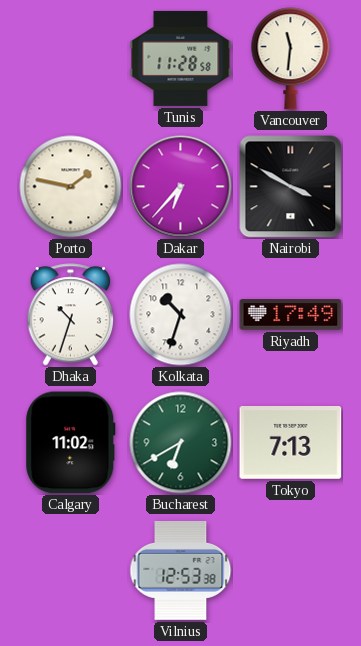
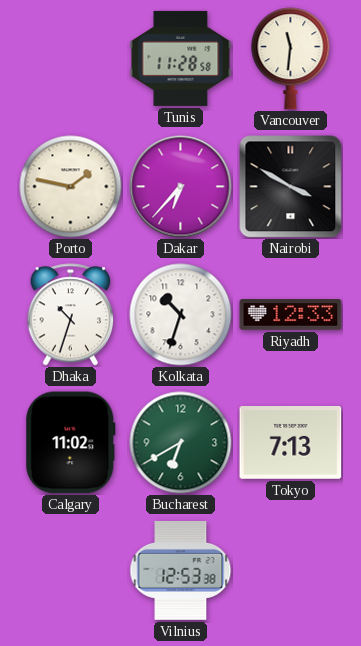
Riyadh: 17:49 -> 12:33
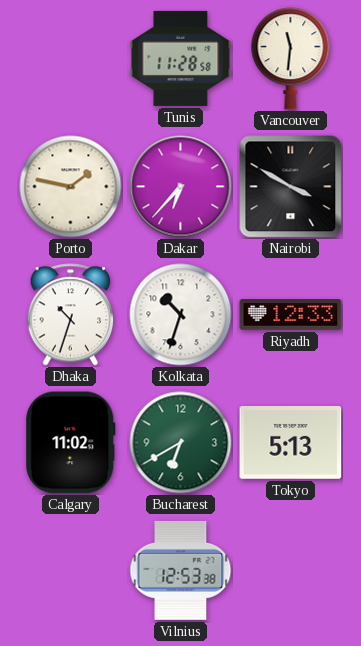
Tokyo: 7:13 -> 5:13
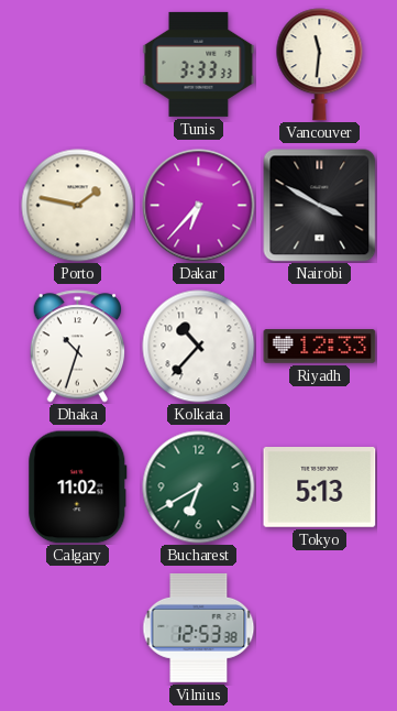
Tunis: 11:28 -> 3:33
Kolkata: 10:33 -> 10:37
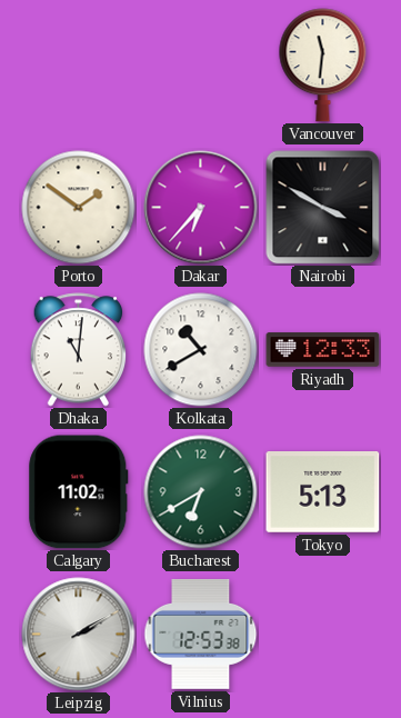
Tunis: 3:33 -> none
Porto: 1:47 -> 1:51
Dhaka: 10:33 -> 11:01
Kolkata: 10:37 -> 10:40
Leipzig: none -> 2:10
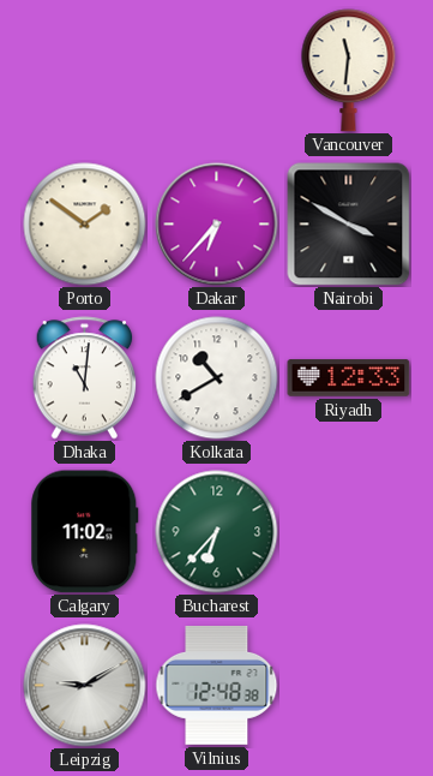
Bucharest: 6:40 -> 6:37
Tokyo: 5:13 -> none
Leipzig: 2:10 -> 9:10
Vilnius: 12:53 -> 12:48
